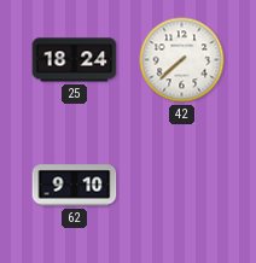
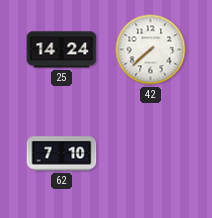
25: 18:24 -> 14:24
62: 9:10 -> 7:10
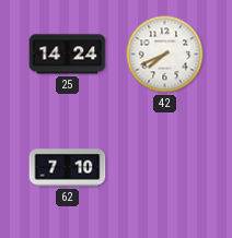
42: 7:38 -> 7:41
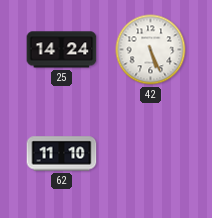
42: 7:41 -> 5:26
62: 7:10 -> 11:10
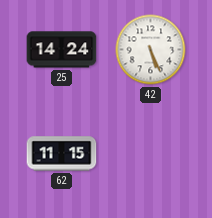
62: 11:10 -> 11:15
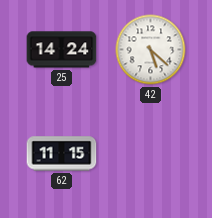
42: 5:26 -> 5:22
